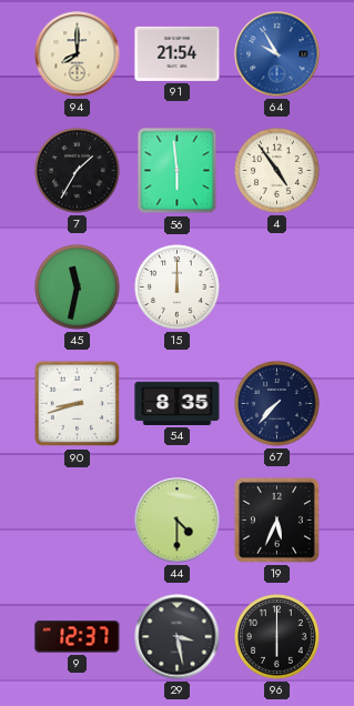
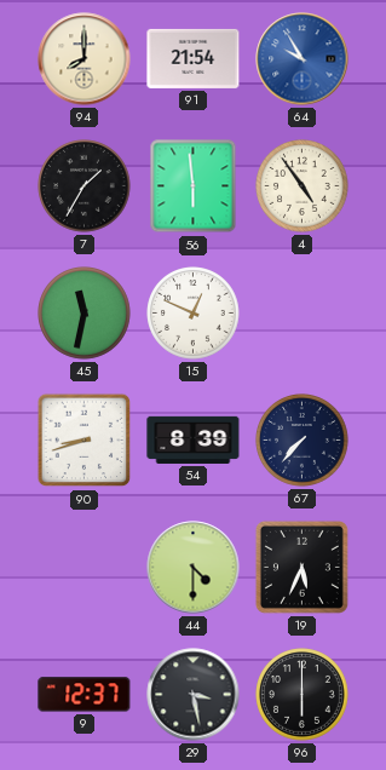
15: 12:00 -> 12:49
54: 8:35 -> 8:39
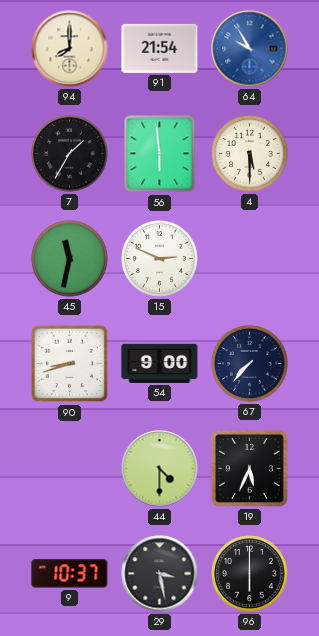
4: 4:54 -> 5:30
15: 12:49 -> 2:49
54: 8:39 -> 9:00
9: 12:37 -> 10:37
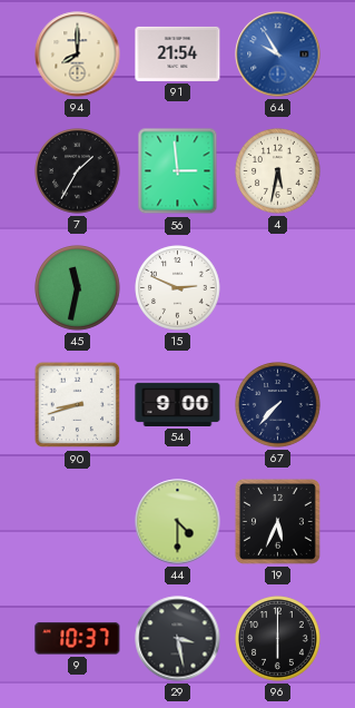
56: 5:59 -> 2:59
4: 5:30 -> 5:32
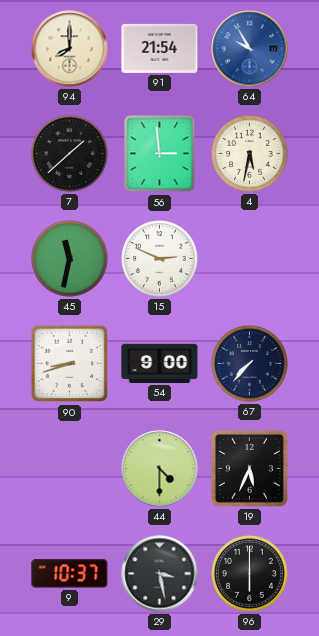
7: 1:35 -> 1:38
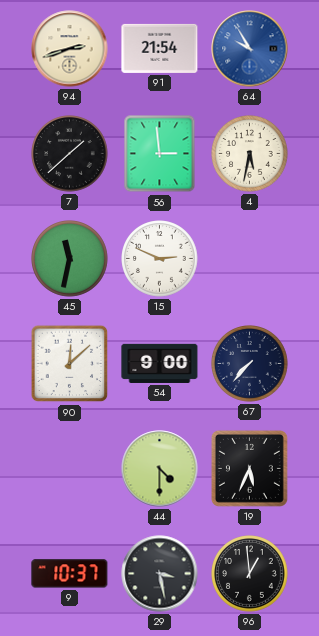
94: 8:00 -> 2:42
90: 8:42 -> 12:08
96: 6:00 -> 12:59
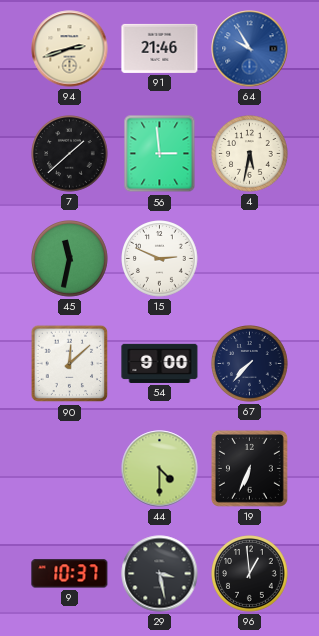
91: 21:54 -> 21:46
19: 5:34 -> 6:34
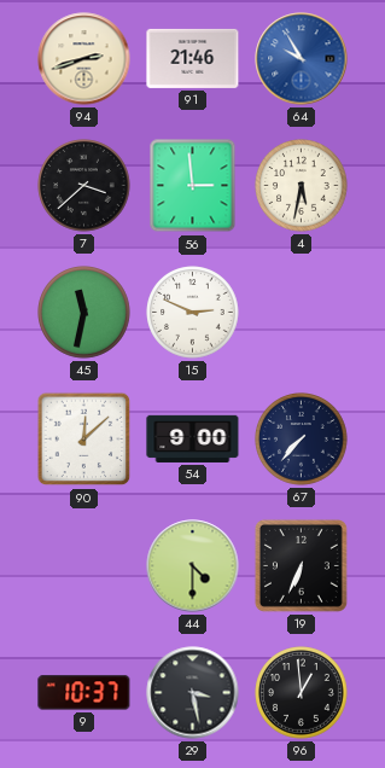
7: 1:38 -> 3:38
